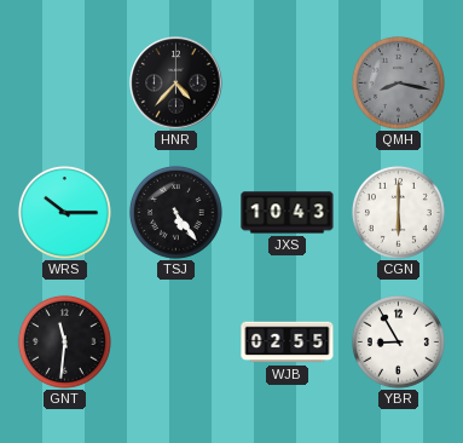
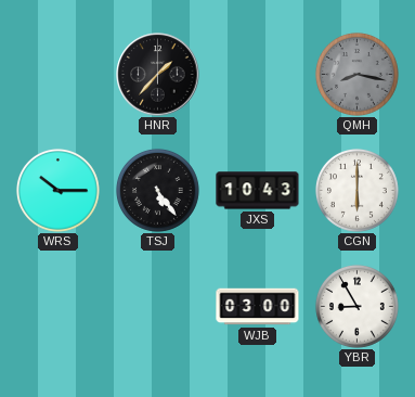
HNR: 4:37 -> 1:37
GNT: 11:31 -> none
WJB: 02:55 -> 03:00
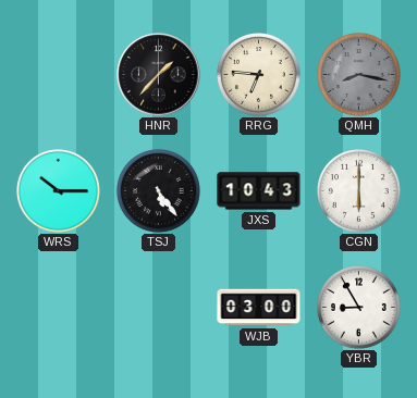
RRG: none -> 6:46
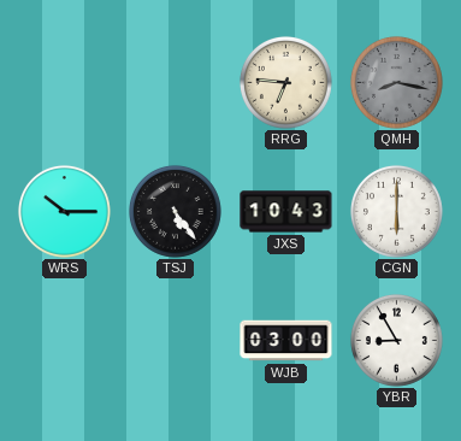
HNR: 1:37 -> none
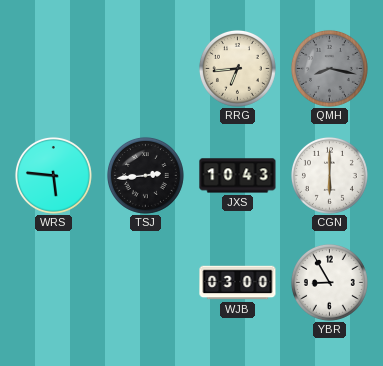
RRG: 6:46 -> 6:44
WRS: 10:15 -> 5:46
TSJ: 5:24 -> 2:44
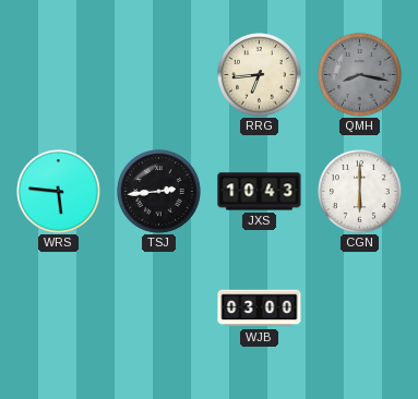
YBR: 8:55 -> none
